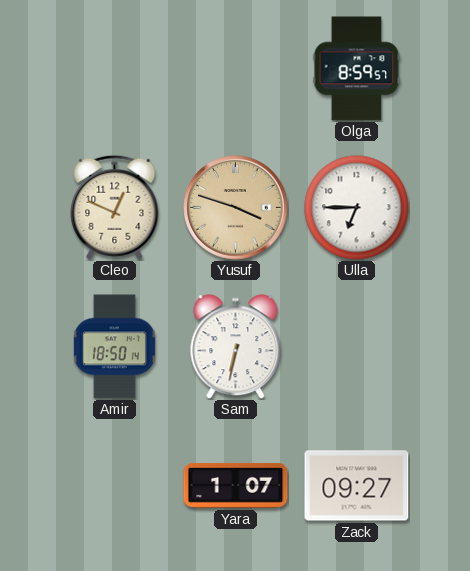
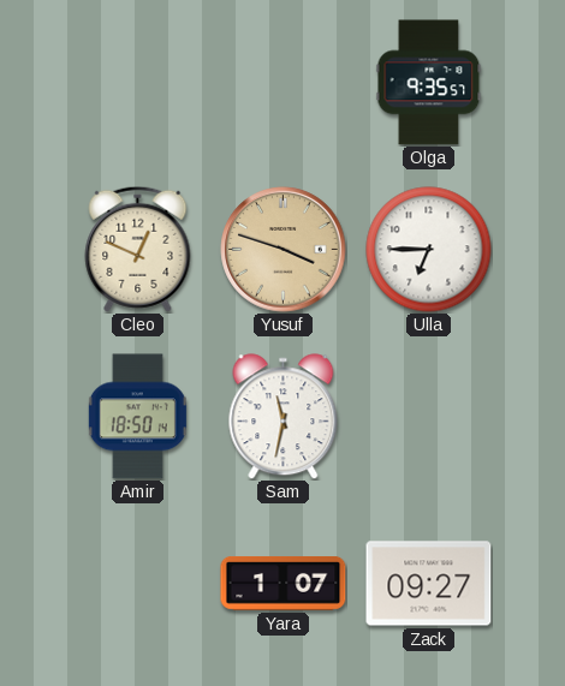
Olga: 8:59 -> 9:35
Sam: 6:32 -> 11:32
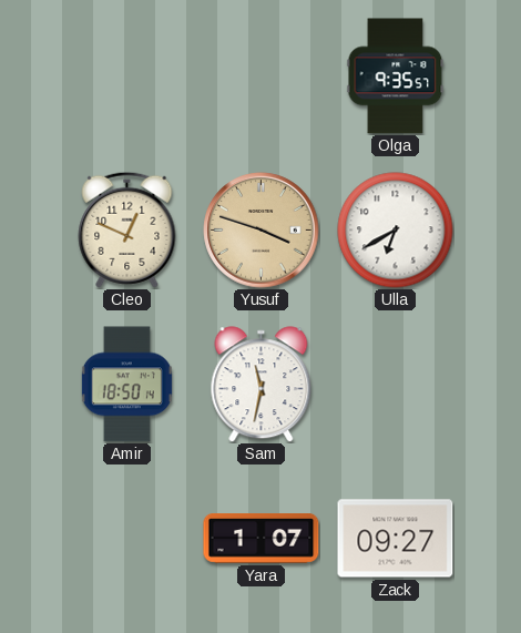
Ulla: 6:45 -> 6:40
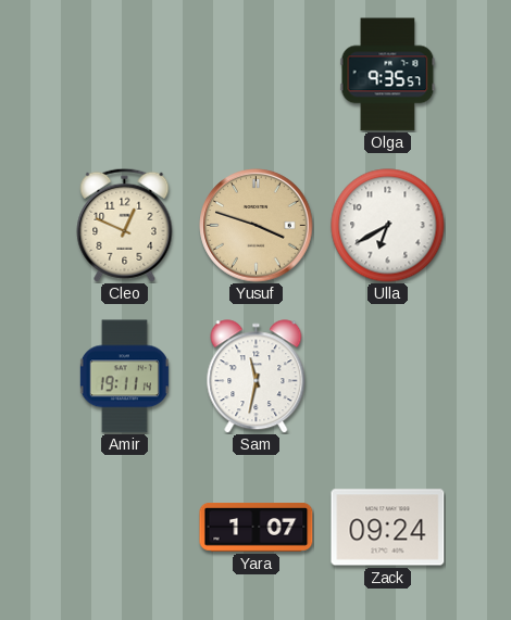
Amir: 18:50 -> 19:11
Zack: 09:27 -> 09:24
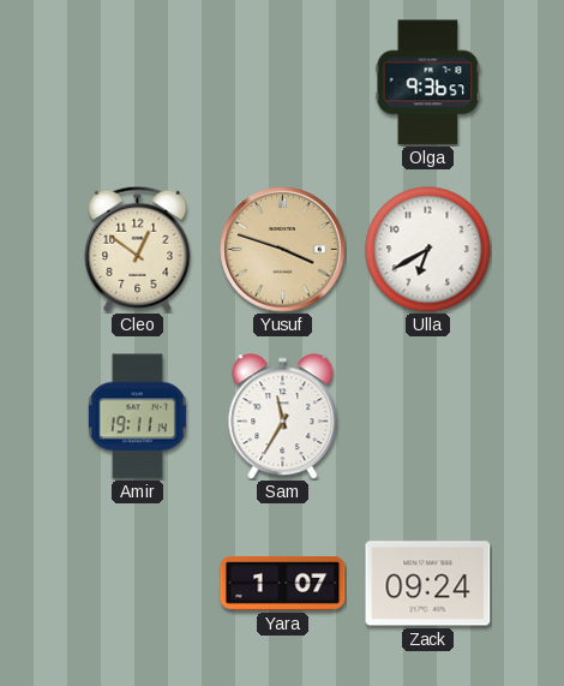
Olga: 9:35 -> 9:36
Cleo: 12:49 -> 12:51
Sam: 11:32 -> 11:35
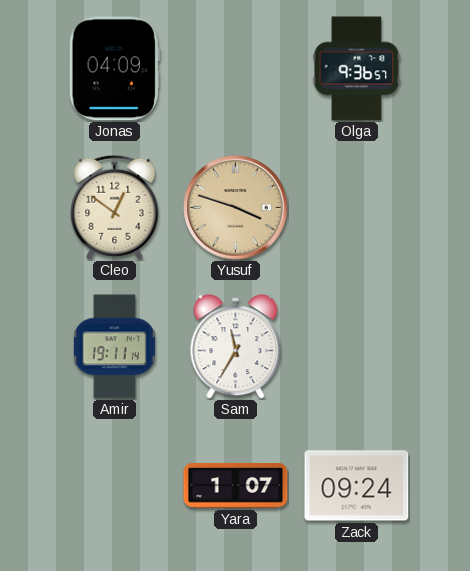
Jonas: none -> 04:09
Ulla: 6:40 -> none
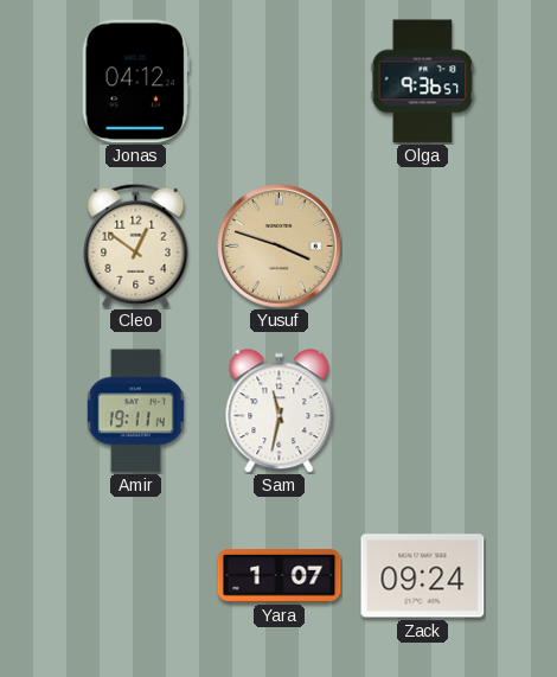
Jonas: 04:09 -> 04:12
Sam: 11:35 -> 11:32
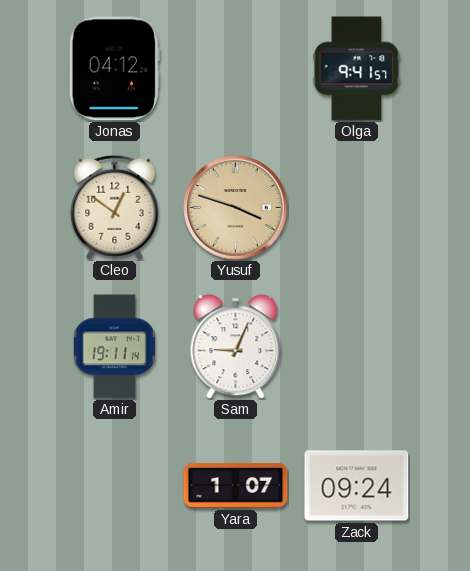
Olga: 9:36 -> 9:41
Sam: 11:32 -> 9:04
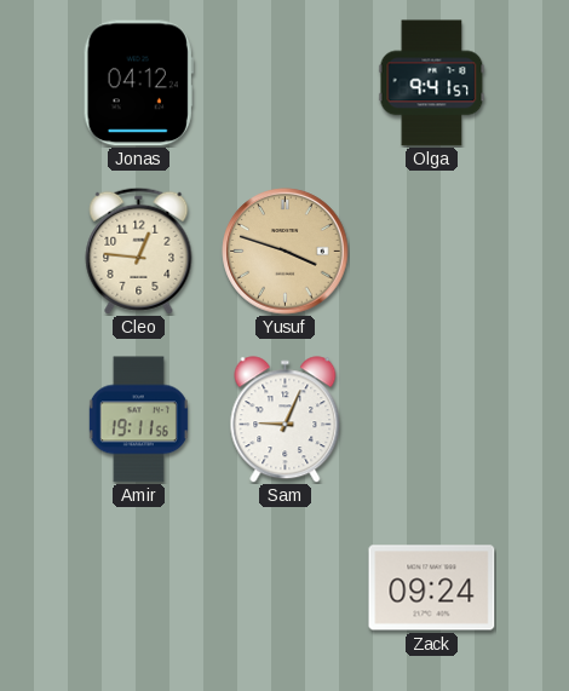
Cleo: 12:51 -> 12:46
Amir: 19:11:14 -> 19:11:56
Yara: 1:07 -> none
